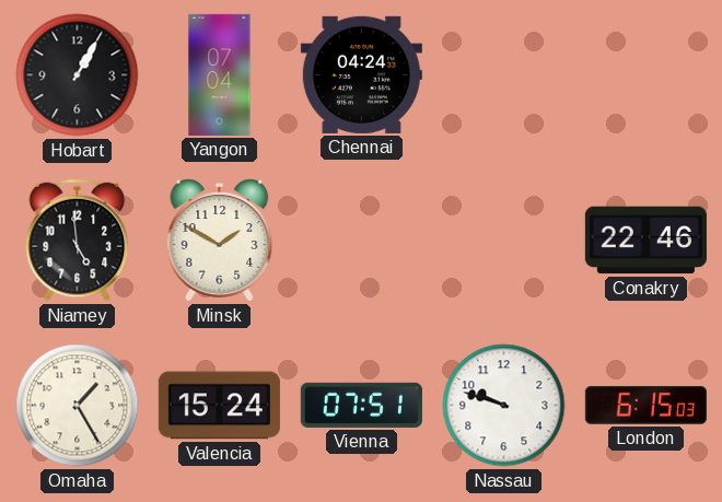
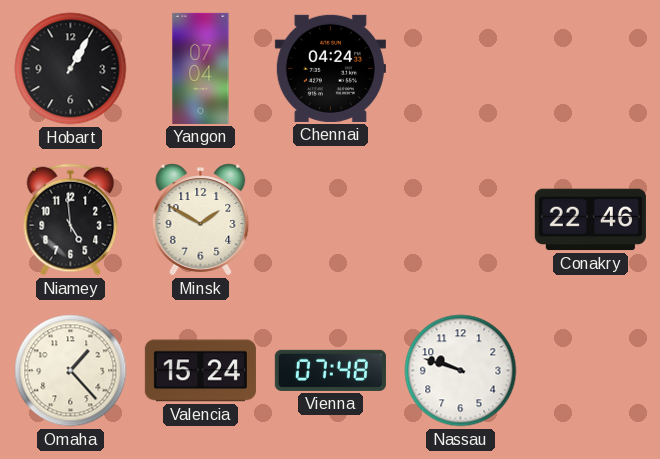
Omaha: 1:25 -> 1:23
Vienna: 07:51 -> 07:48
London: 6:15 -> none
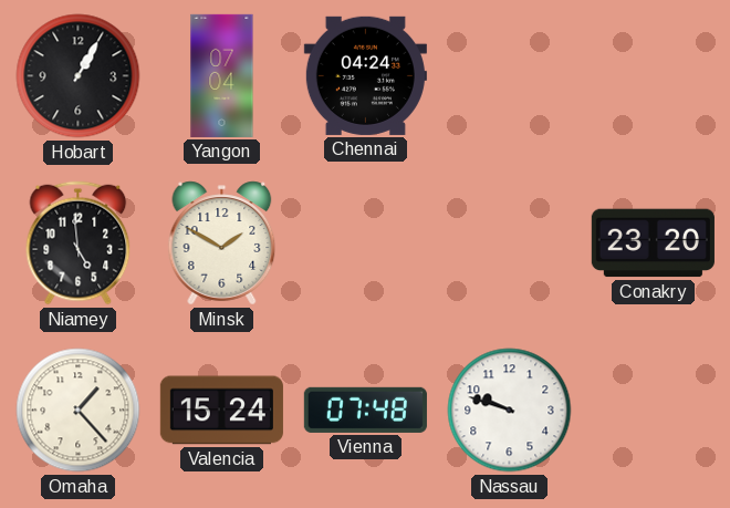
Conakry: 22:46 -> 23:20
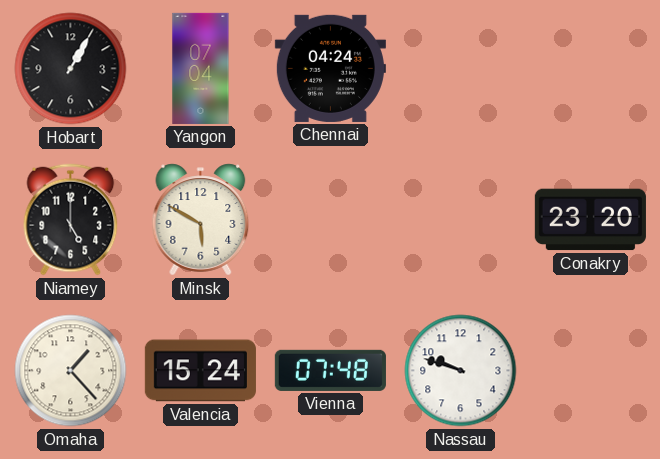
Niamey: 4:59 -> 5:00
Minsk: 1:50 -> 5:50
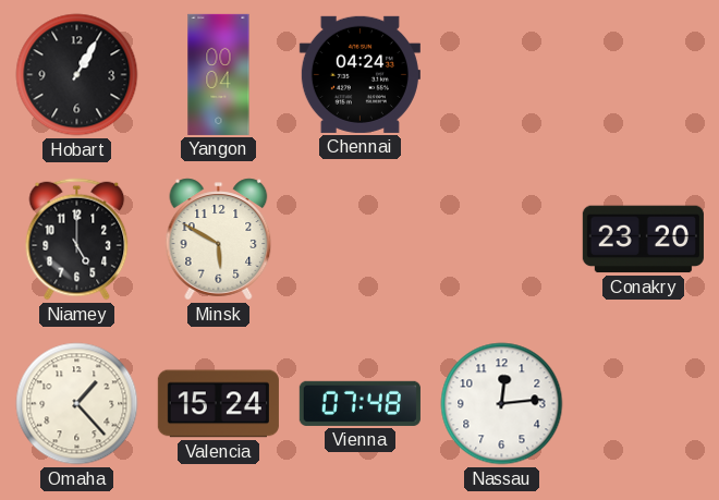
Yangon: 07:04 -> 00:04
Nassau: 9:48 -> 12:14
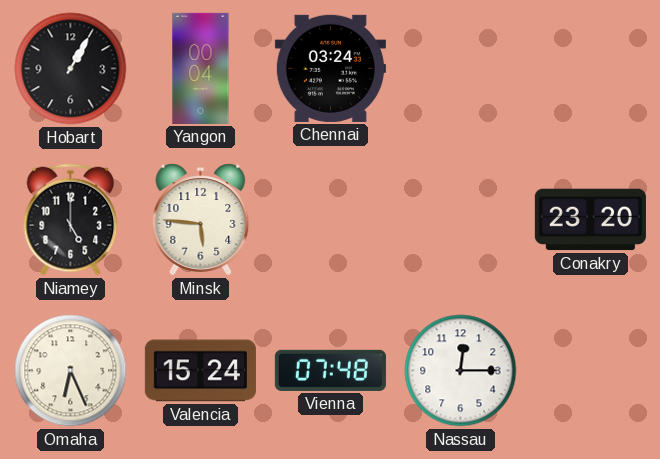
Chennai: 04:24 -> 03:24
Minsk: 5:50 -> 5:46
Omaha: 1:23 -> 6:26
Nassau: 12:14 -> 12:15
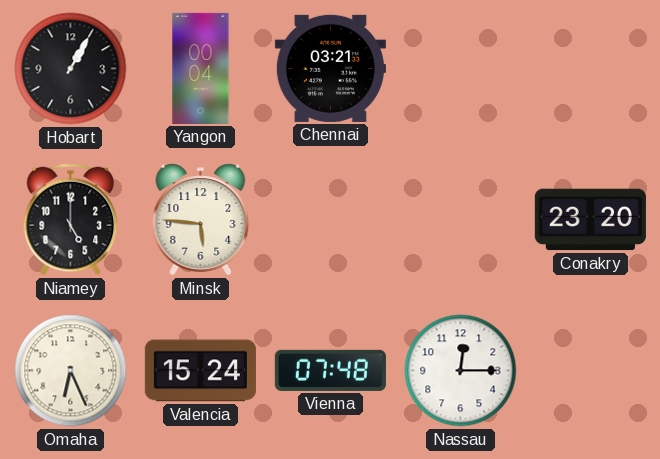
Chennai: 03:24 -> 03:21
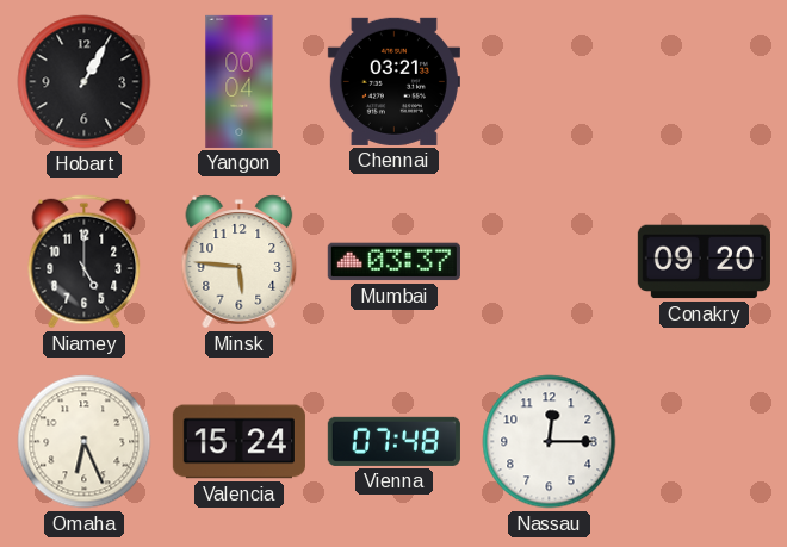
Mumbai: none -> 03:37
Conakry: 23:20 -> 09:20
